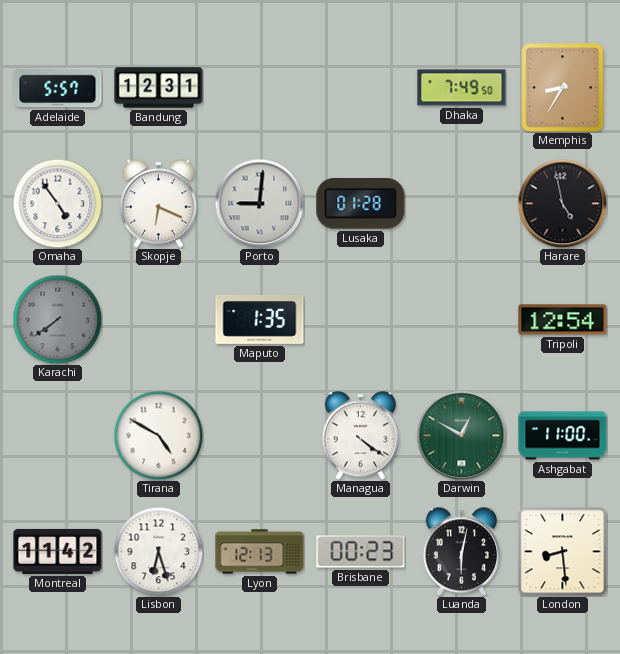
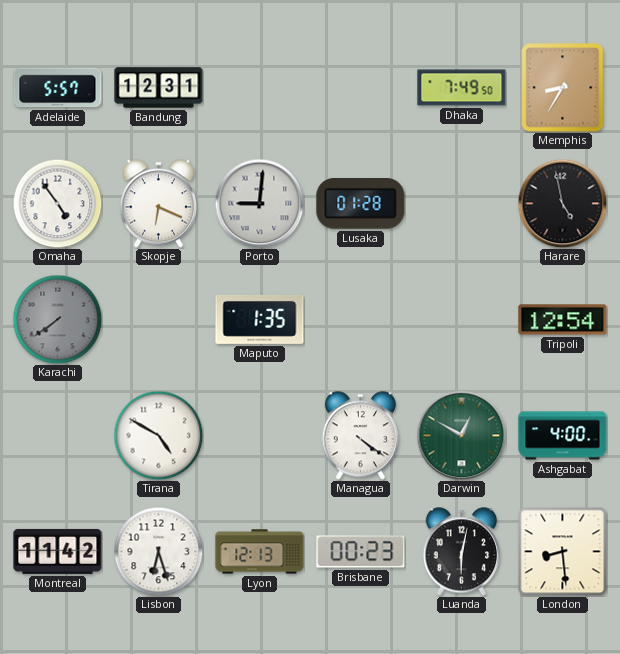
Ashgabat: 11:00 -> 4:00
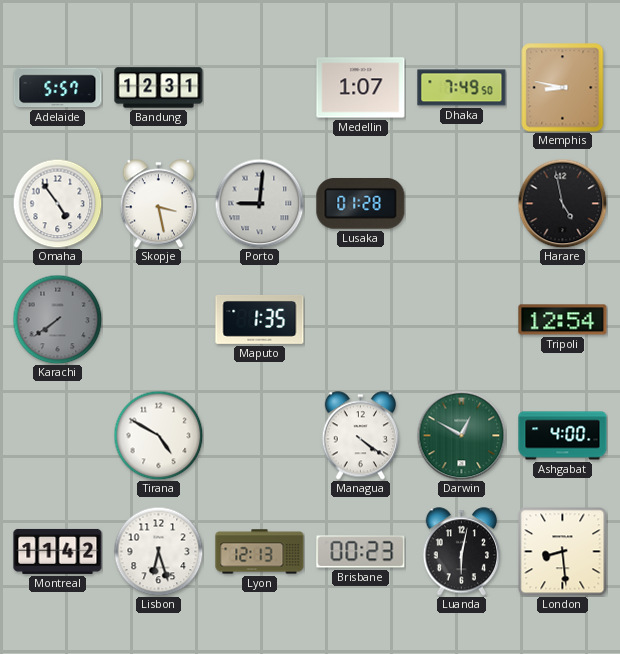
Medellin: none -> 1:07
Memphis: 8:35 -> 8:47
Skopje: 6:19 -> 3:28
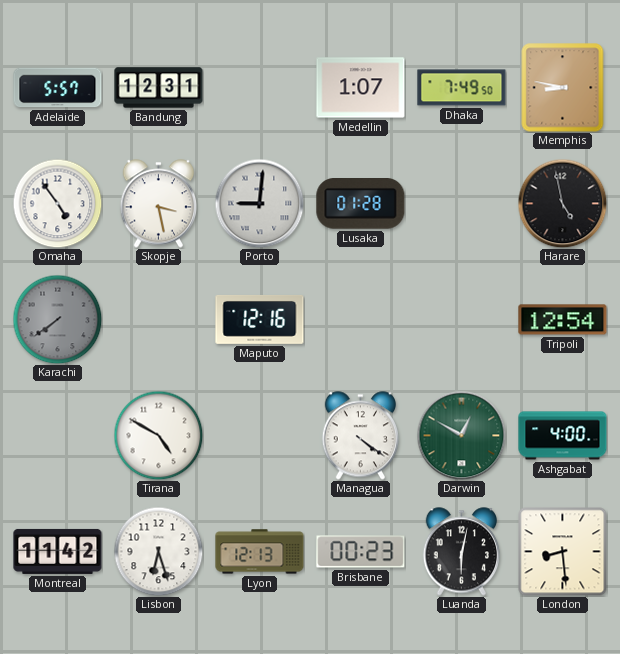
Maputo: 1:35 -> 12:16
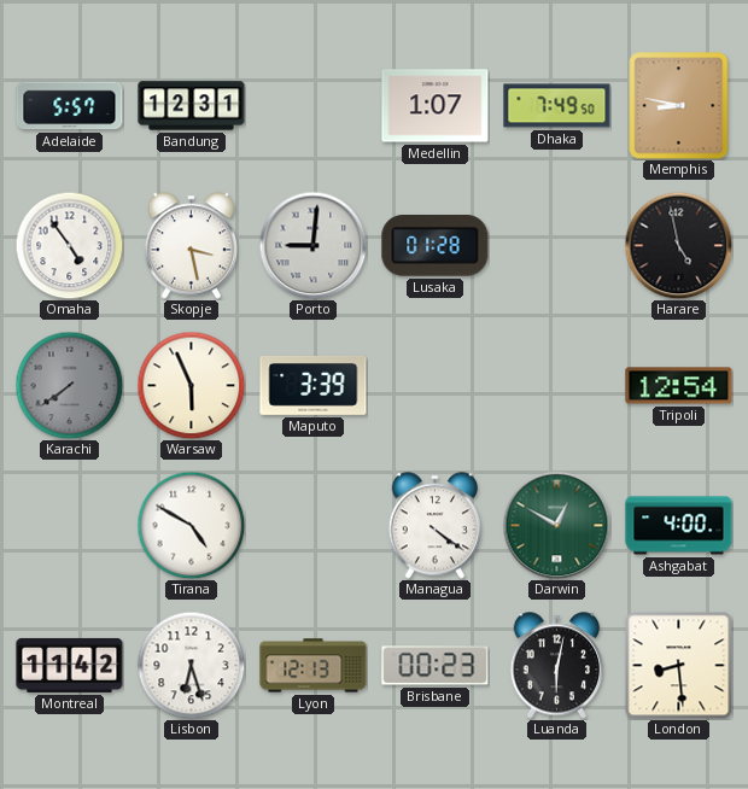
Warsaw: none -> 5:56
Maputo: 12:16 -> 3:39
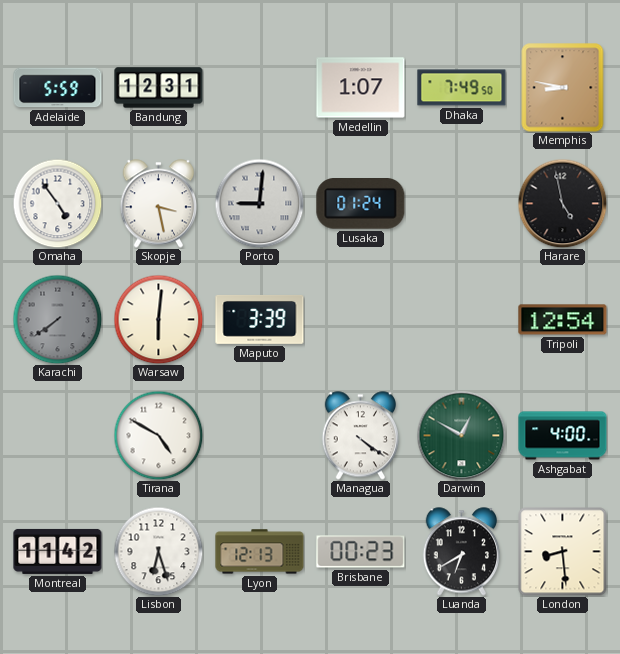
Adelaide: 5:57 -> 5:59
Lusaka: 01:28 -> 01:24
Warsaw: 5:56 -> 6:01
Luanda: 6:02 -> 6:40
